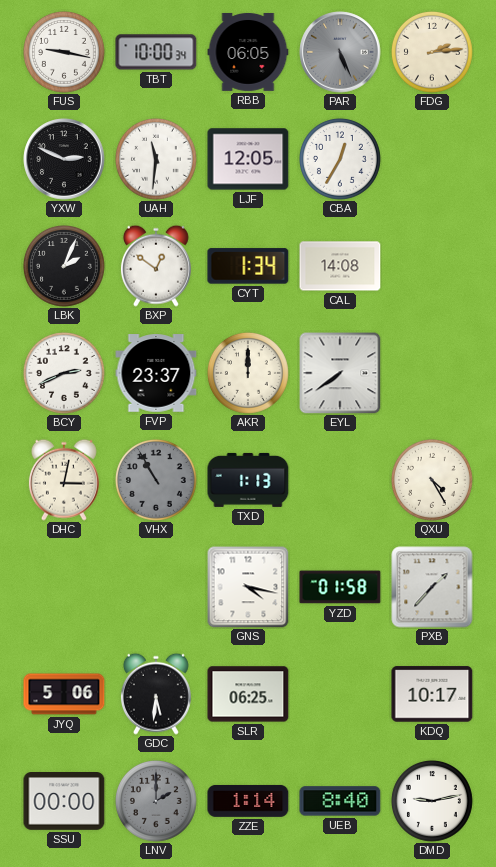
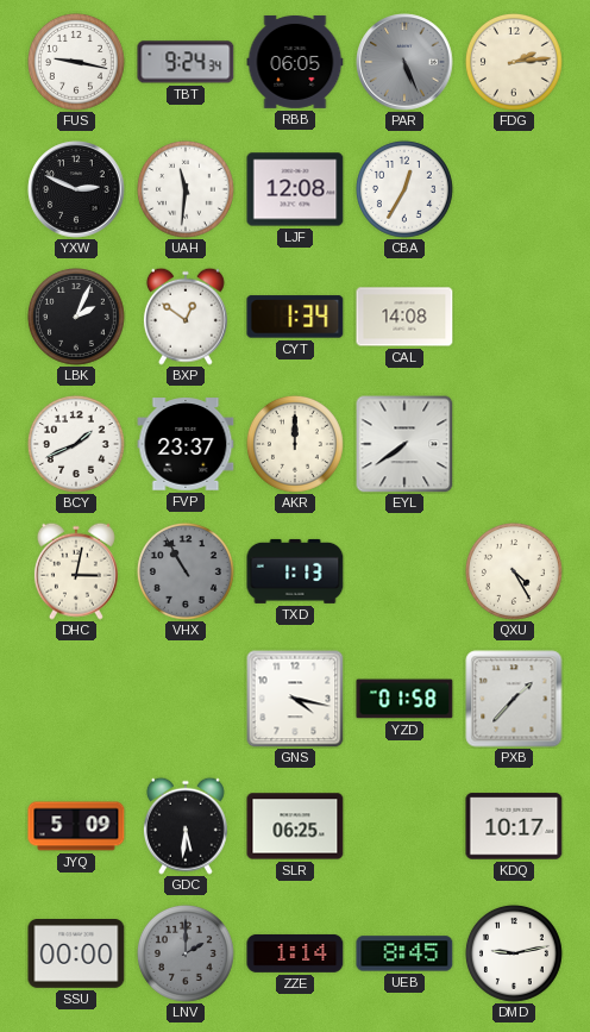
TBT: 10:00 -> 9:24
LJF: 12:05 -> 12:08
BCY: 2:41 -> 1:41
JYQ: 5:06 -> 5:09
UEB: 8:40 -> 8:45
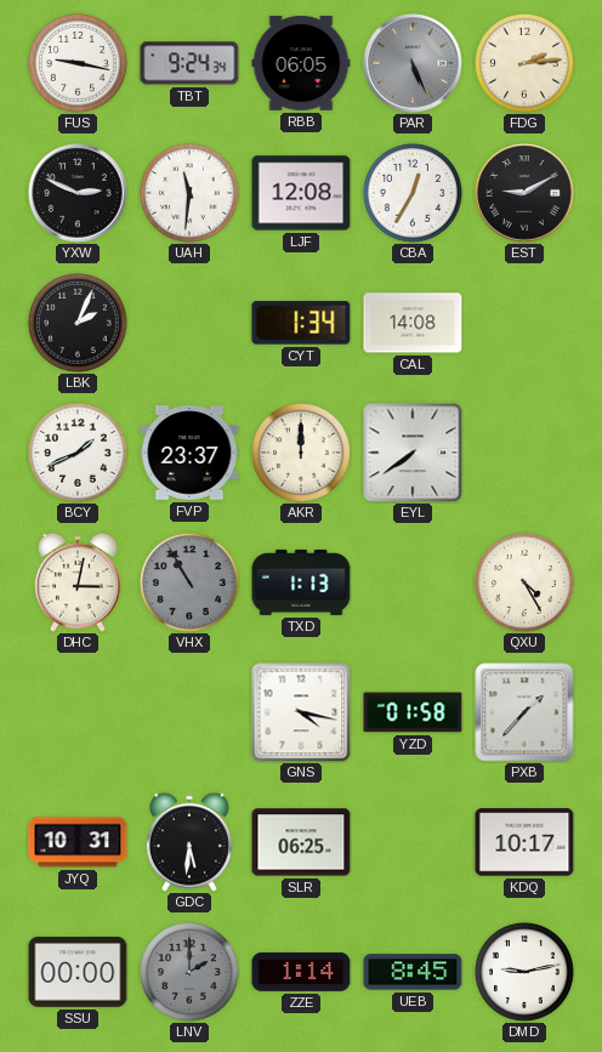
EST: none -> 9:10
BXP: 12:51 -> none
JYQ: 5:09 -> 10:31
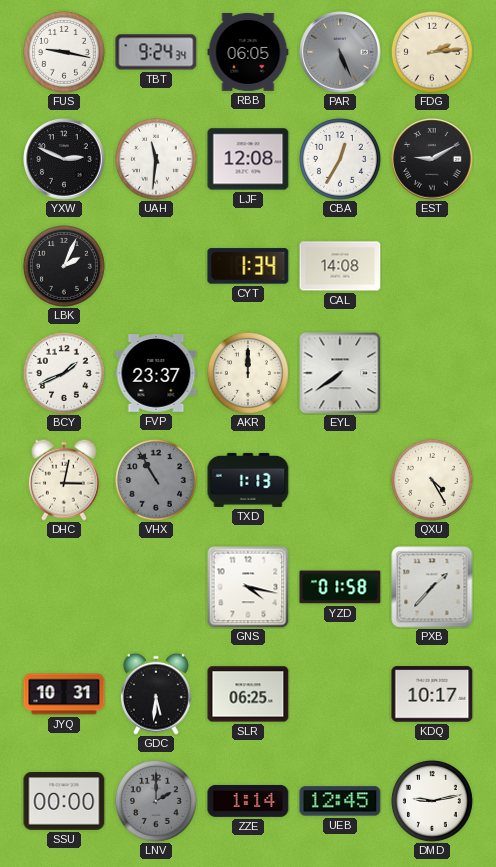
UEB: 8:45 -> 12:45
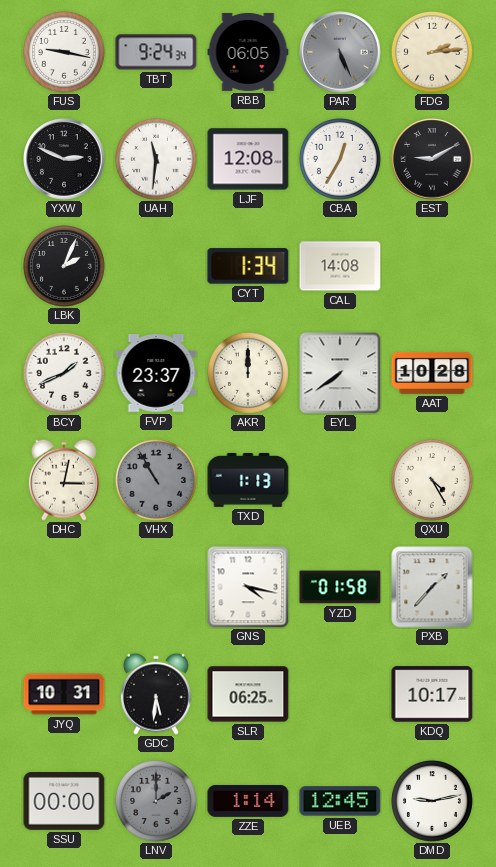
AAT: none -> 10:28
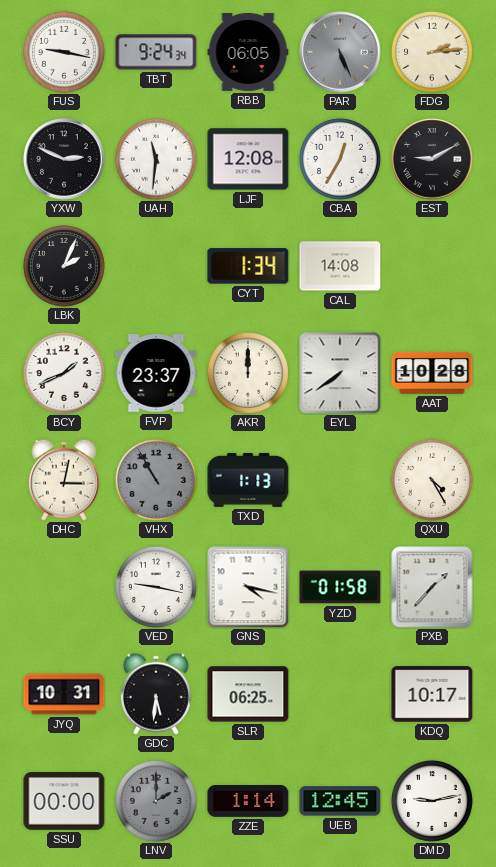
VED: none -> 9:17
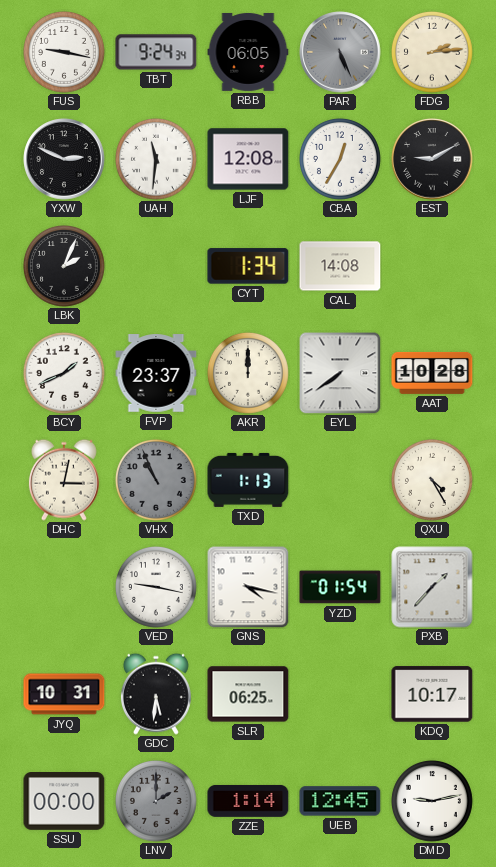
VHX: 10:55 -> 10:56
YZD: 01:58 -> 01:54
